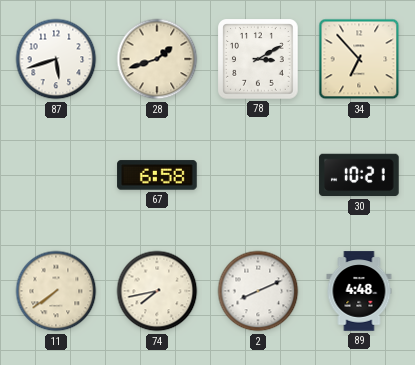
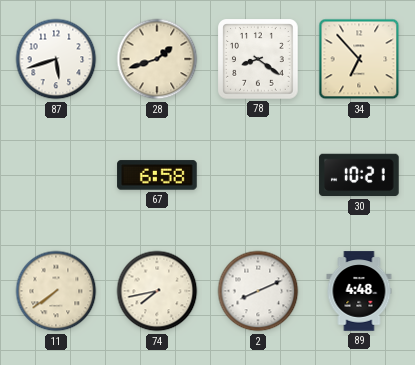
78: 3:10 -> 8:21
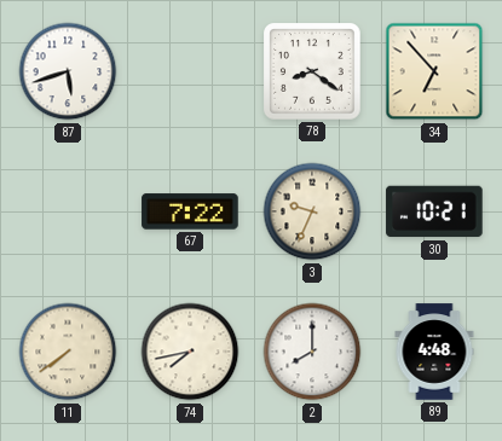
28: 1:42 -> none
67: 6:58 -> 7:22
3: none -> 9:34
2: 8:11 -> 8:00
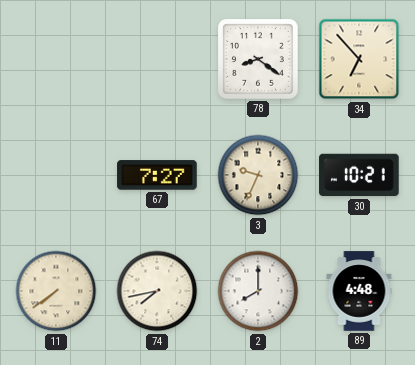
87: 5:42 -> none
67: 7:22 -> 7:27
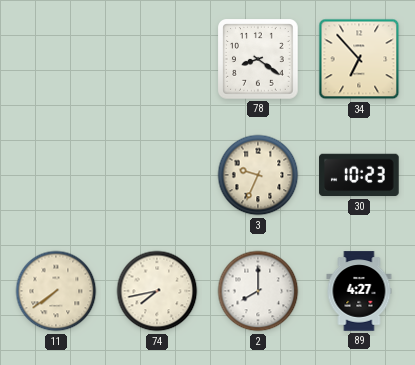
67: 7:27 -> none
30: 10:21 -> 10:23
89: 4:48 -> 4:27
